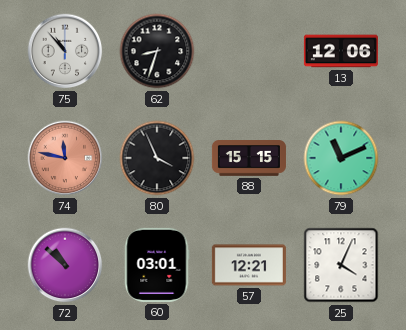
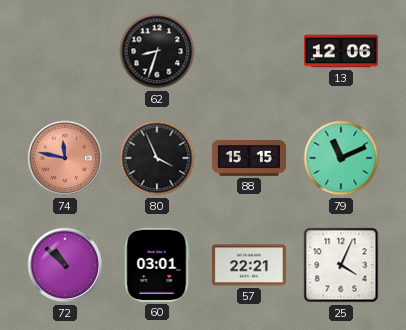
75: 10:53 -> none
57: 12:21 -> 22:21
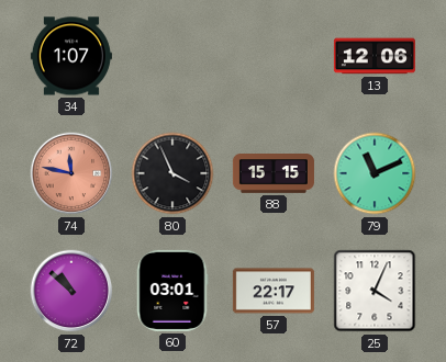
34: none -> 1:07
62: 8:33 -> none
57: 22:21 -> 22:17
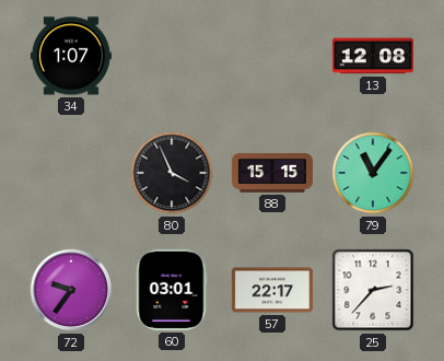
13: 12:06 -> 12:08
74: 11:47 -> none
79: 11:11 -> 11:06
72: 10:52 -> 9:36
25: 4:04 -> 2:37
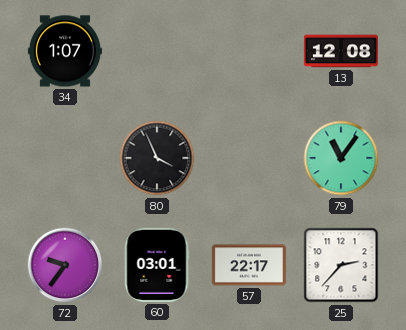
88: 15:15 -> none
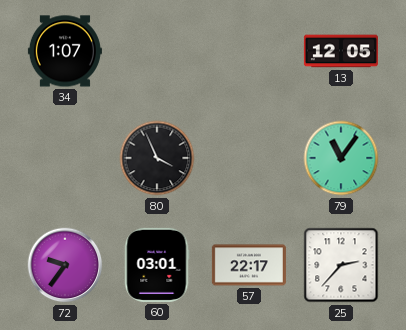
13: 12:08 -> 12:05
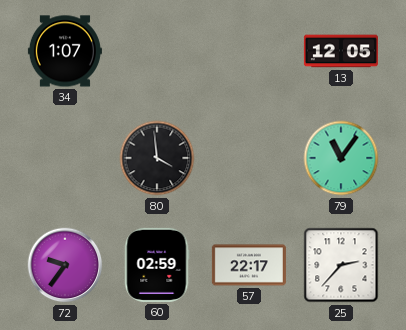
80: 3:56 -> 3:59
60: 03:01 -> 02:59
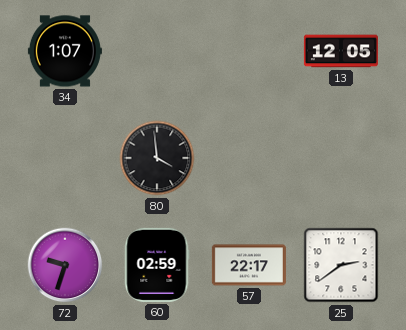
79: 11:06 -> none
72: 9:36 -> 9:33
25: 2:37 -> 2:39
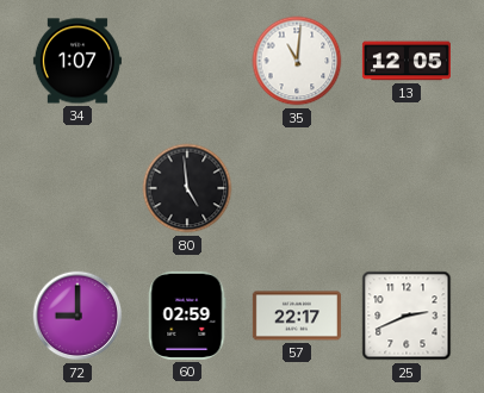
35: none -> 11:01
80: 3:59 -> 4:59
72: 9:33 -> 9:00
25: 2:39 -> 2:41
